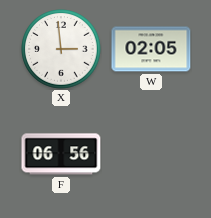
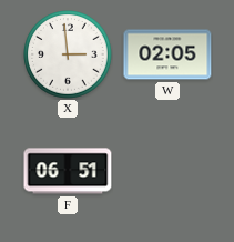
F: 06:56 -> 06:51
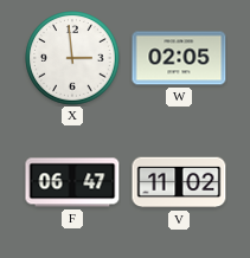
F: 06:51 -> 06:47
V: none -> 11:02
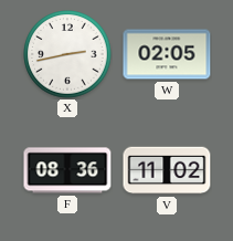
X: 2:59 -> 2:43
F: 06:47 -> 08:36
